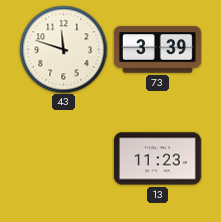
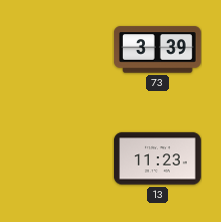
43: 11:48 -> none
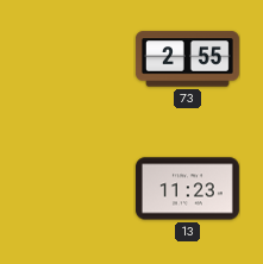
73: 3:39 -> 2:55
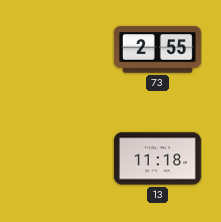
13: 11:23 -> 11:18
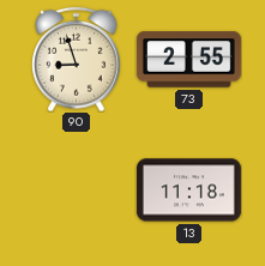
90: none -> 8:57
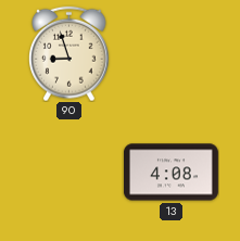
73: 2:55 -> none
13: 11:18 -> 4:08
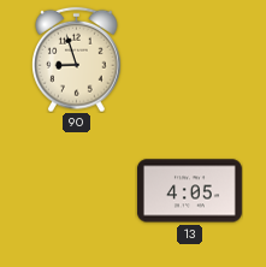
13: 4:08 -> 4:05
